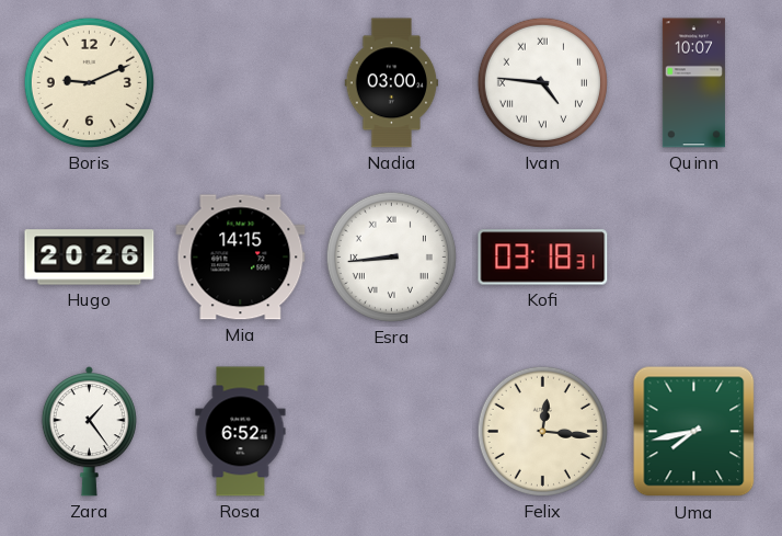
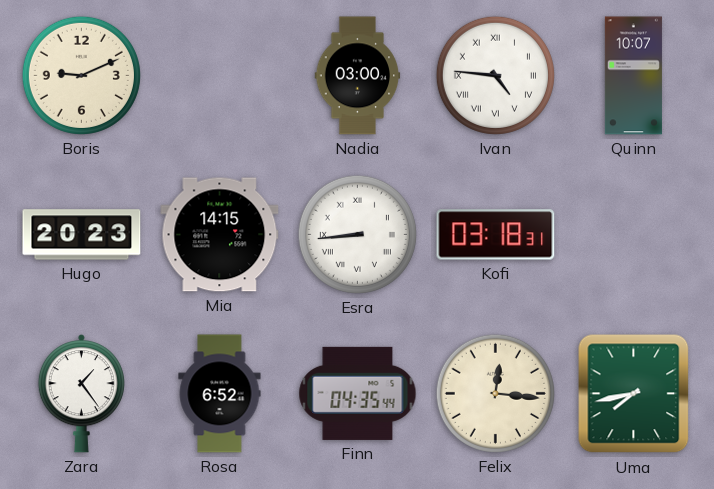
Hugo: 20:26 -> 20:23
Finn: none -> 04:35
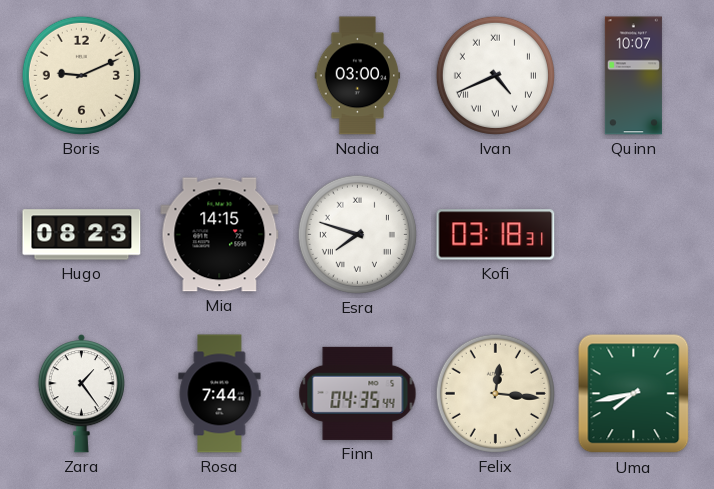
Ivan: 4:46 -> 4:41
Hugo: 20:23 -> 08:23
Esra: 8:44 -> 7:48
Rosa: 6:52 -> 7:44
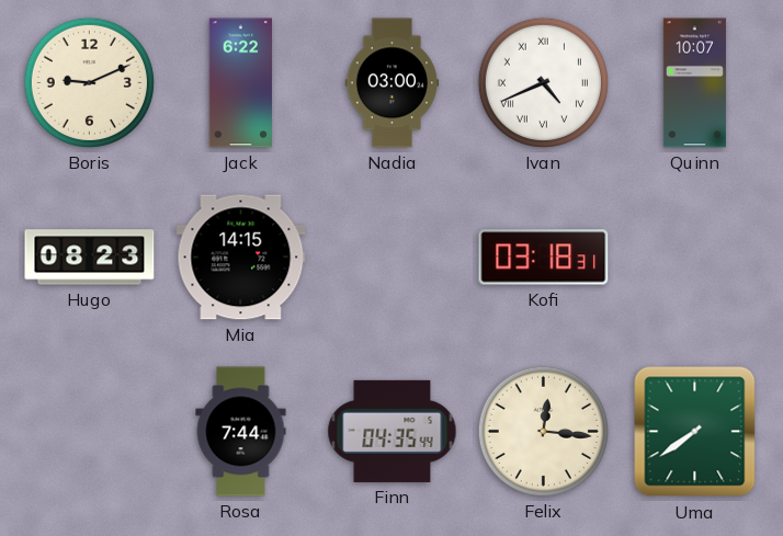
Jack: none -> 6:22
Esra: 7:48 -> none
Zara: 1:24 -> none
Uma: 7:43 -> 7:39
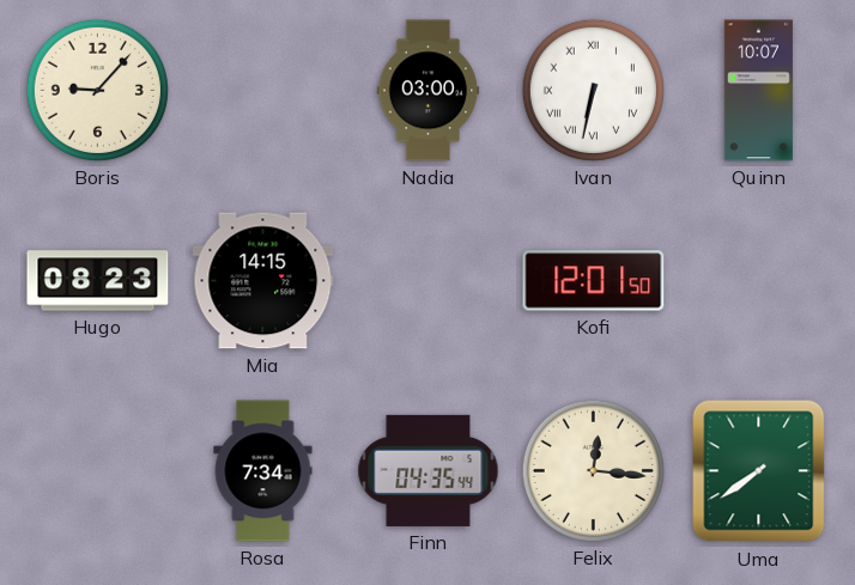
Boris: 9:11 -> 9:07
Jack: 6:22 -> none
Ivan: 4:41 -> 6:32
Kofi: 03:18 -> 12:01
Rosa: 7:44 -> 7:34
